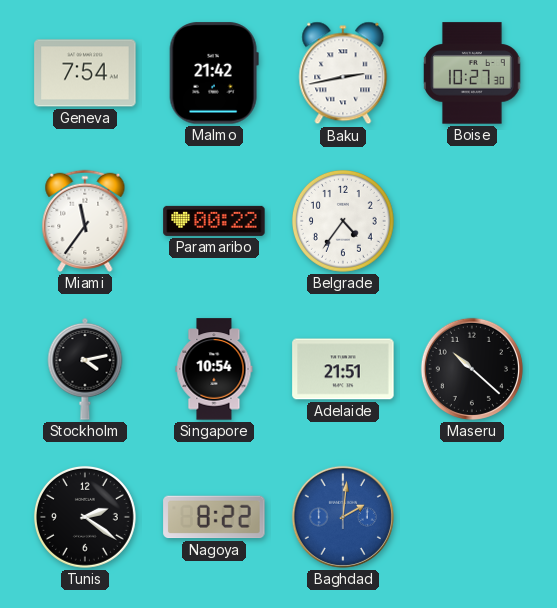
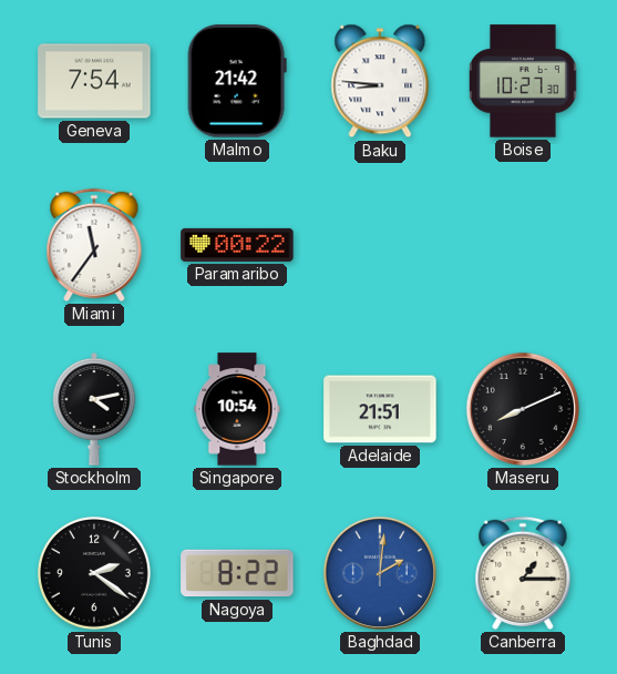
Baku: 2:43 -> 8:46
Belgrade: 4:36 -> none
Maseru: 10:22 -> 8:11
Canberra: none -> 1:15
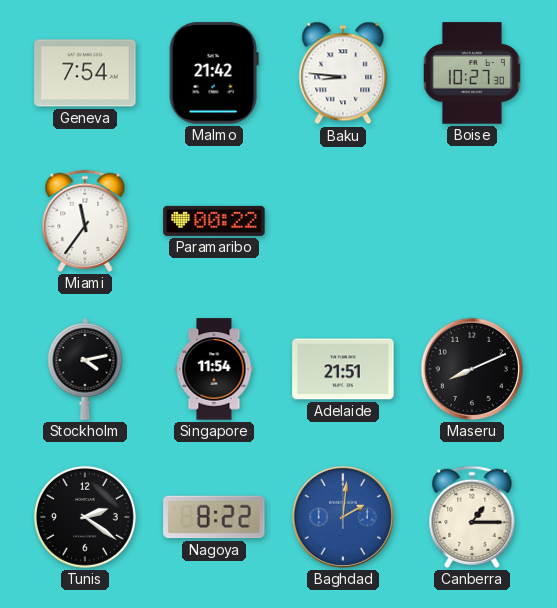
Singapore: 10:54 -> 11:54
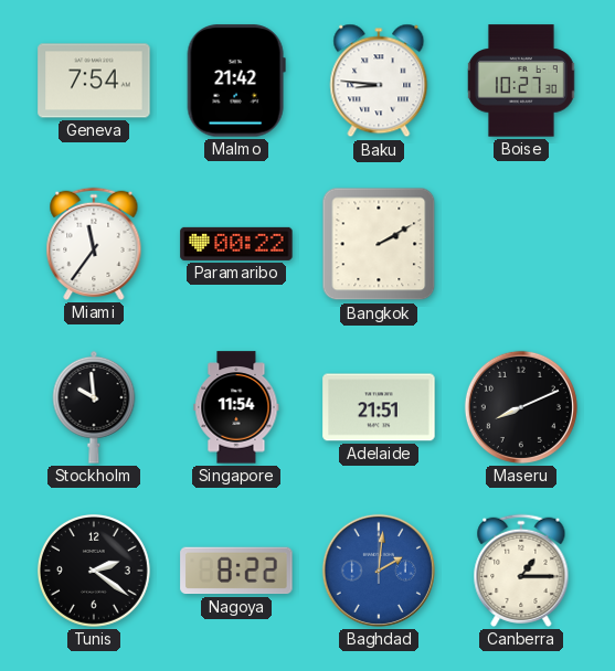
Bangkok: none -> 2:10
Stockholm: 4:13 -> 9:59
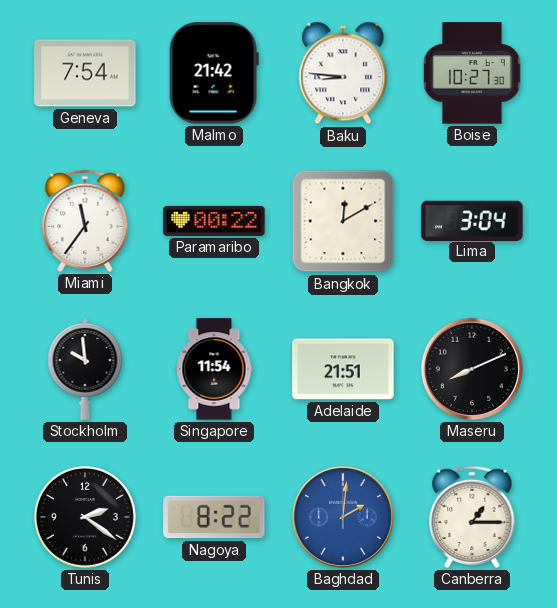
Bangkok: 2:10 -> 12:10
Lima: none -> 3:04
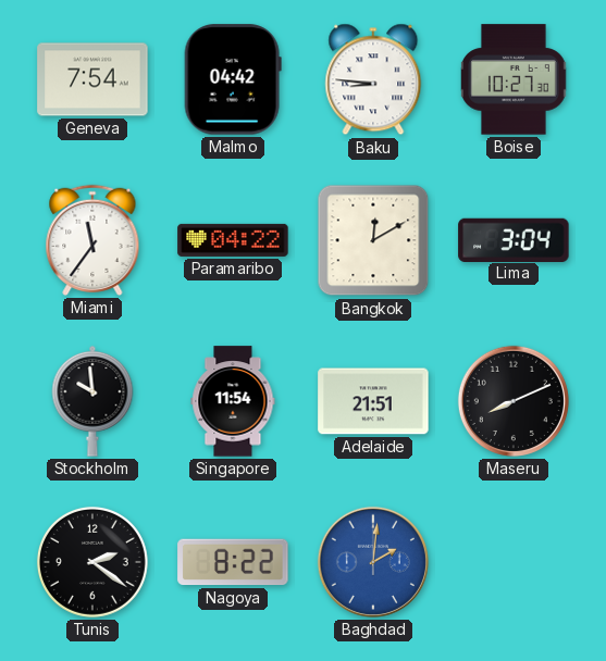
Malmo: 21:42 -> 04:42
Paramaribo: 00:22 -> 04:22
Canberra: 1:15 -> none
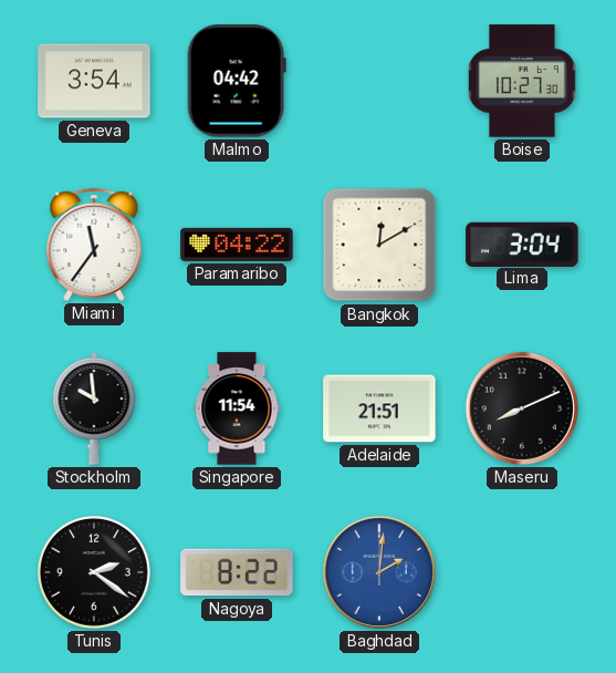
Geneva: 7:54 -> 3:54
Baku: 8:46 -> none
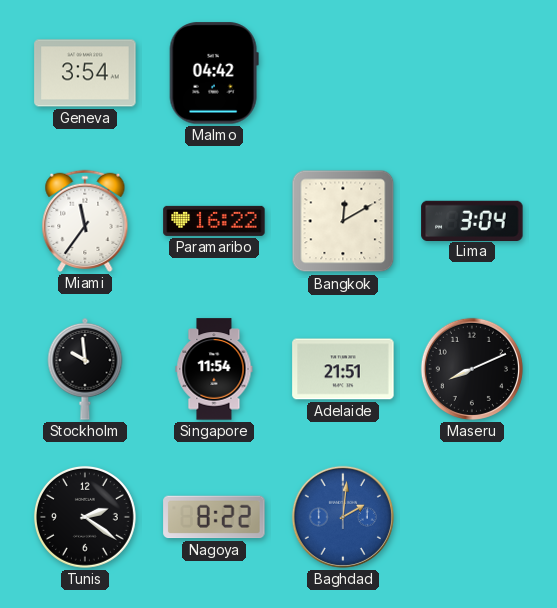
Boise: 10:27 -> none
Paramaribo: 04:22 -> 16:22
